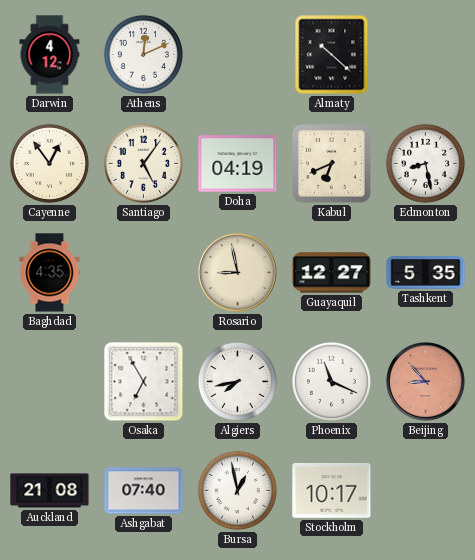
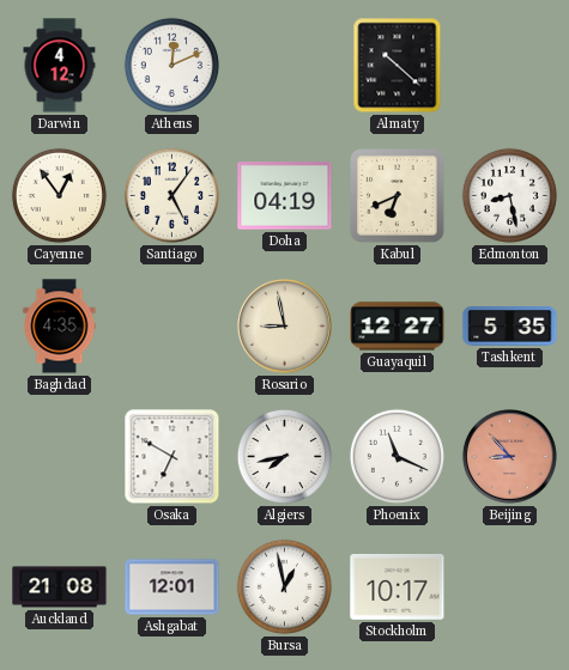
Osaka: 6:55 -> 6:50
Ashgabat: 07:40 -> 12:01
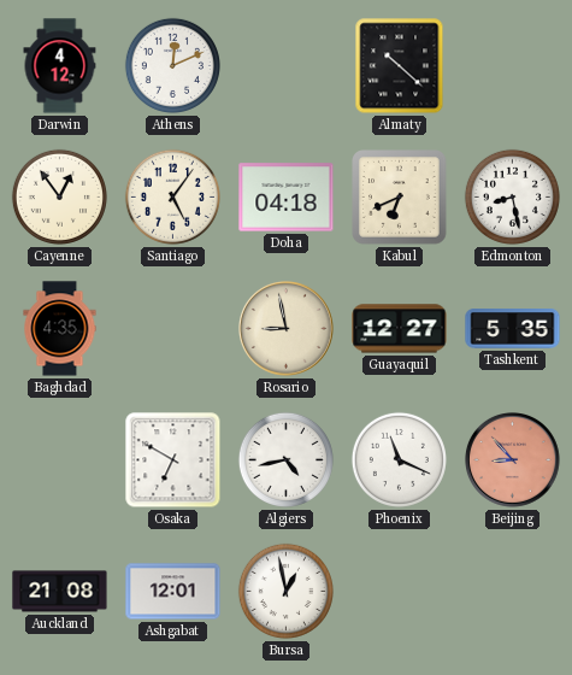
Doha: 04:19 -> 04:18
Algiers: 7:43 -> 4:43
Stockholm: 10:17 -> none
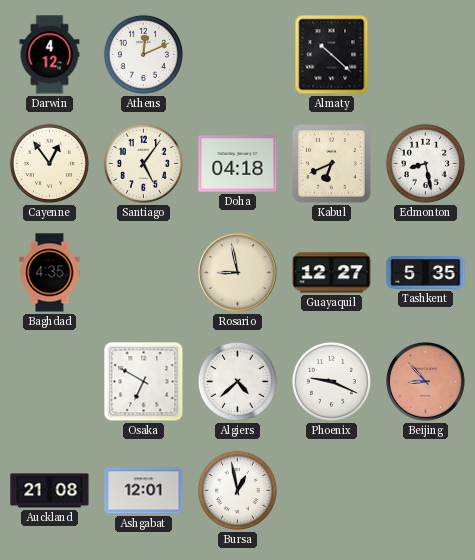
Algiers: 4:43 -> 4:38
Phoenix: 11:19 -> 9:19
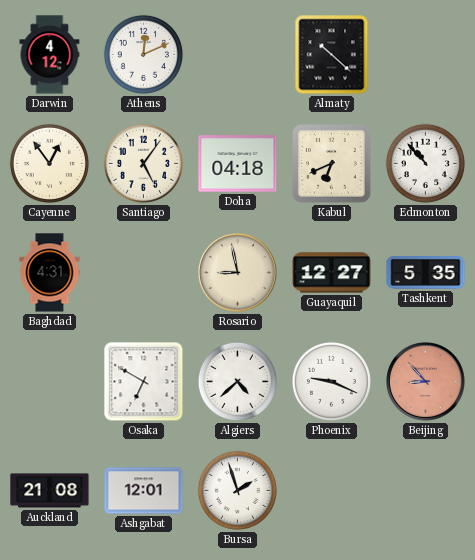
Edmonton: 8:28 -> 10:53
Baghdad: 4:35 -> 4:31
Bursa: 12:58 -> 1:57
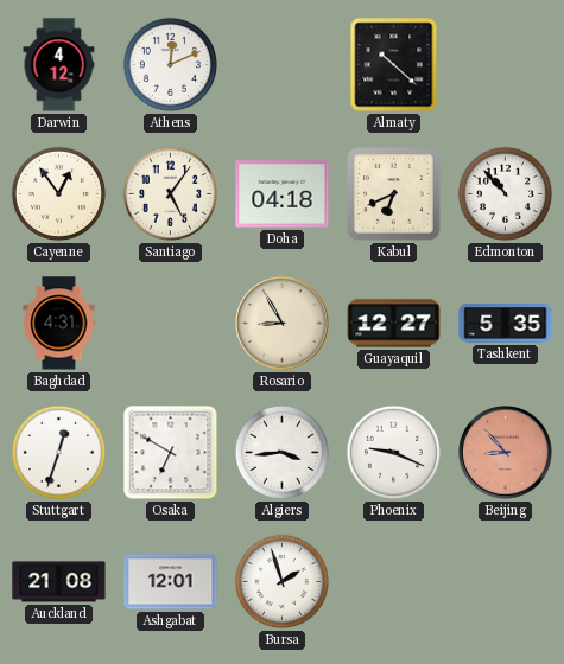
Rosario: 8:58 -> 8:55
Stuttgart: none -> 12:33
Algiers: 4:38 -> 3:44
